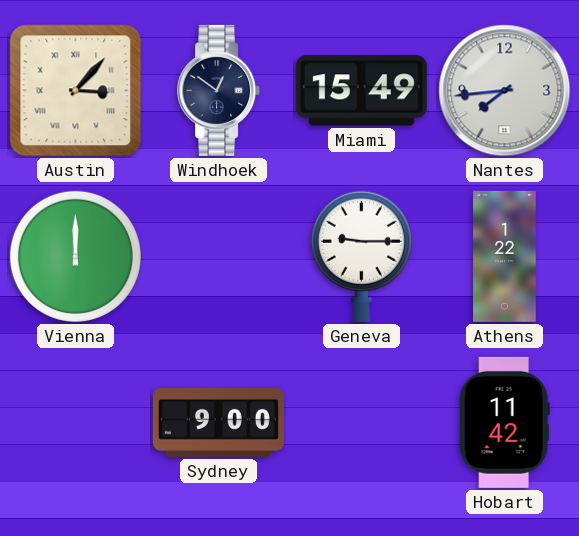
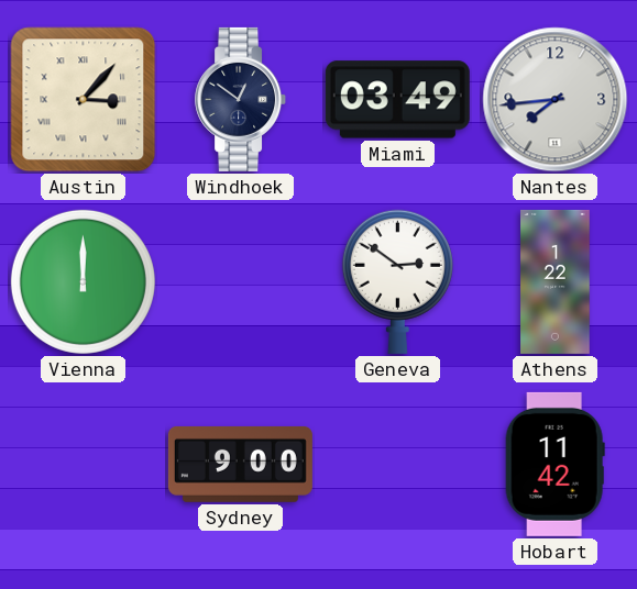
Miami: 15:49 -> 03:49
Geneva: 9:15 -> 2:51
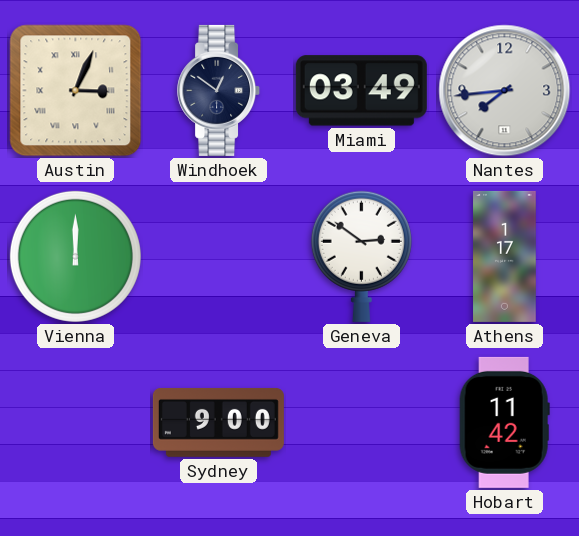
Austin: 3:07 -> 3:04
Athens: 1:22 -> 1:17
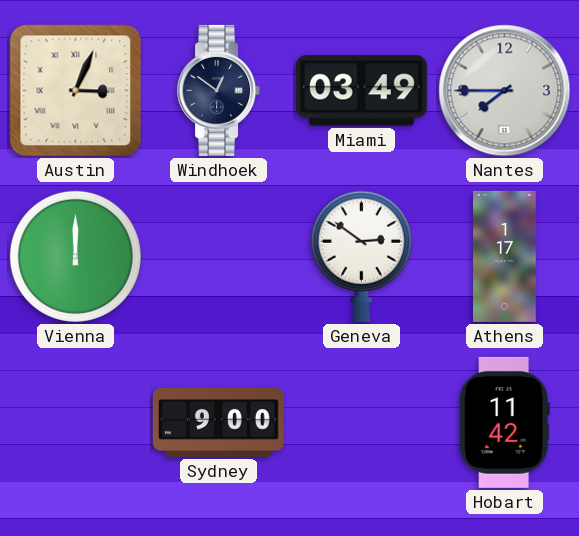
Nantes: 7:44 -> 7:45
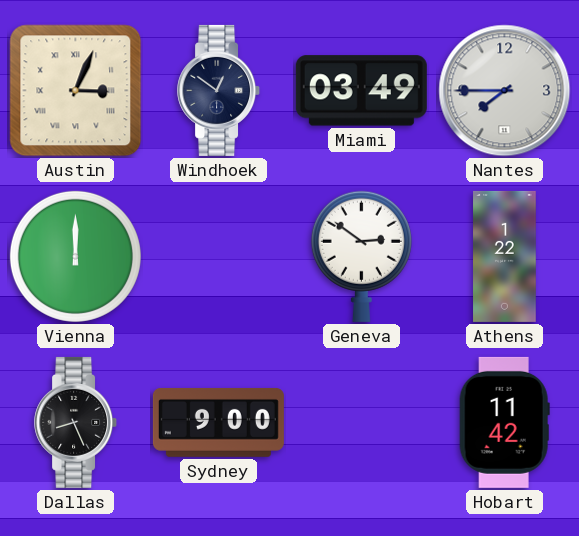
Athens: 1:17 -> 1:22
Dallas: none -> 8:26
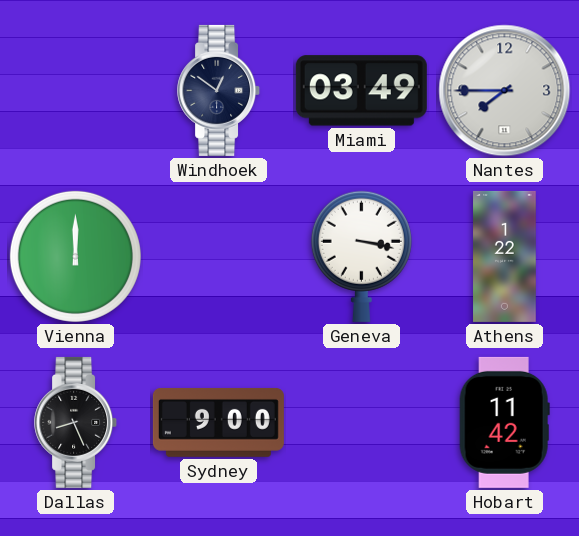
Austin: 3:04 -> none
Geneva: 2:51 -> 3:17
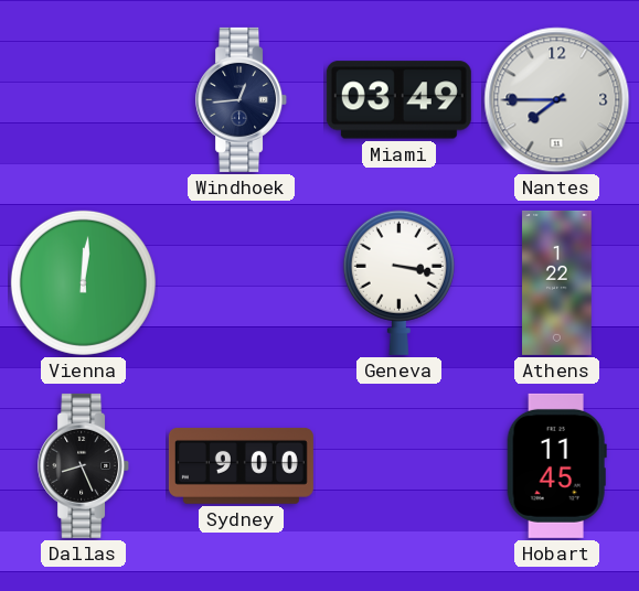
Windhoek: 12:51 -> 12:44
Vienna: 12:00 -> 12:01
Hobart: 11:42 -> 11:45
